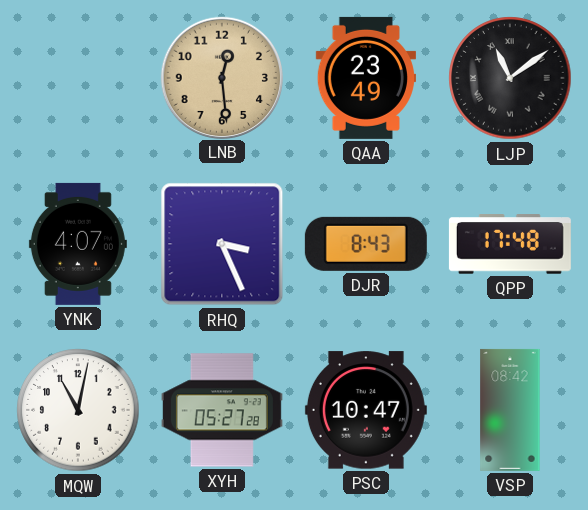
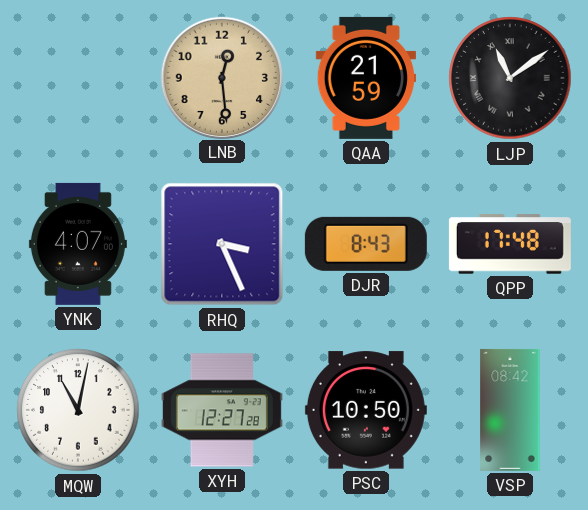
QAA: 23:49 -> 21:59
XYH: 05:27 -> 12:27
PSC: 10:47 -> 10:50
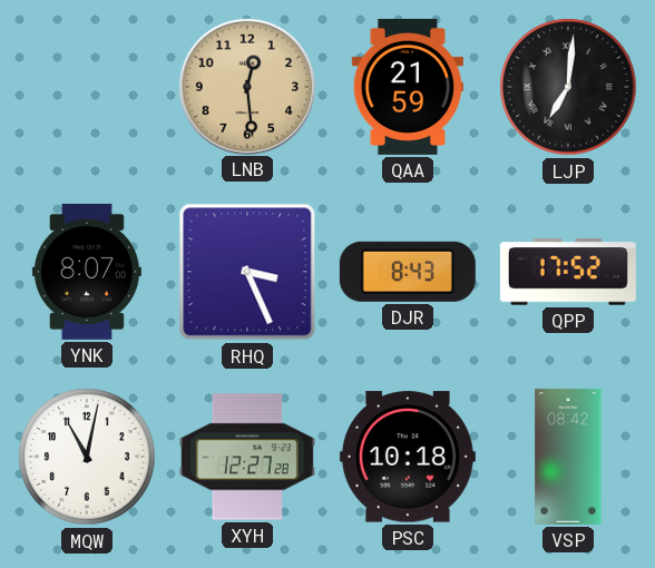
LJP: 11:09 -> 7:01
YNK: 4:07 -> 8:07
QPP: 17:48 -> 17:52
PSC: 10:50 -> 10:18
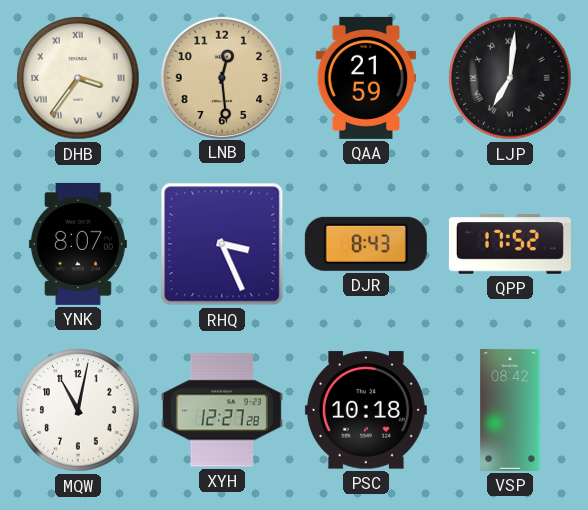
DHB: none -> 3:36
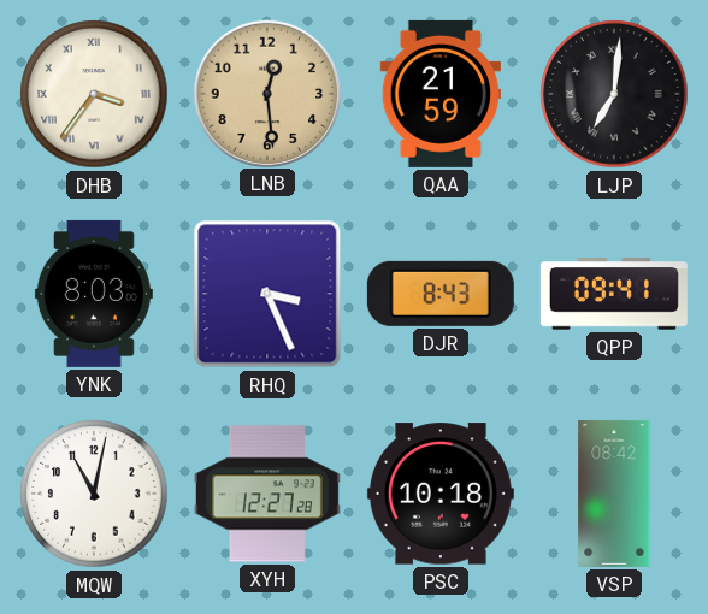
YNK: 8:07 -> 8:03
QPP: 17:52 -> 09:41
